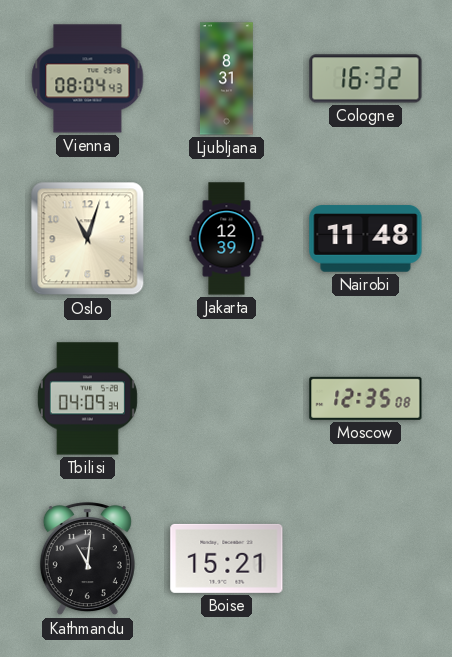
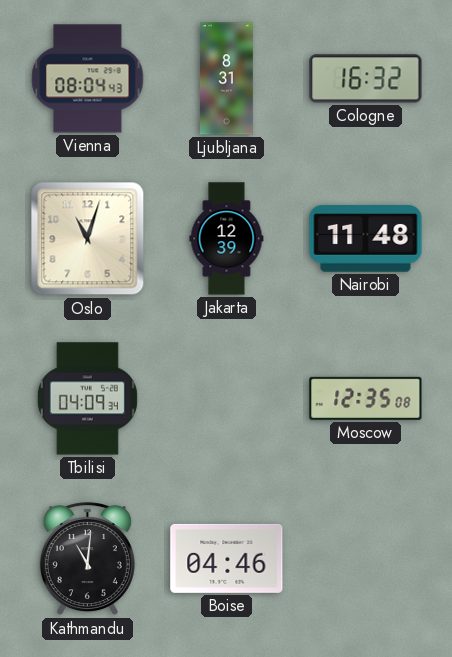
Boise: 15:21 -> 04:46
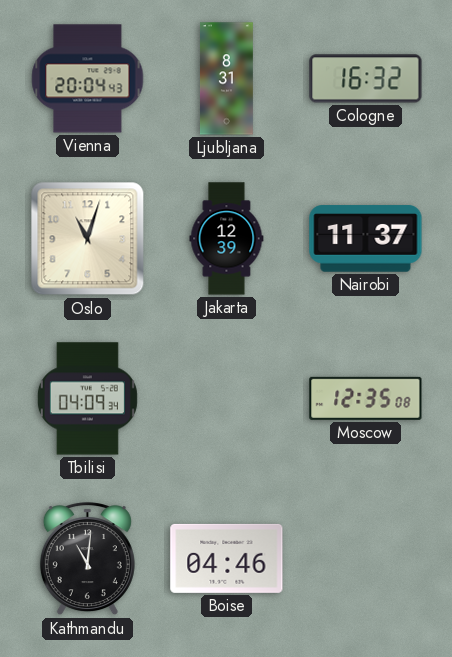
Vienna: 08:04 -> 20:04
Nairobi: 11:48 -> 11:37
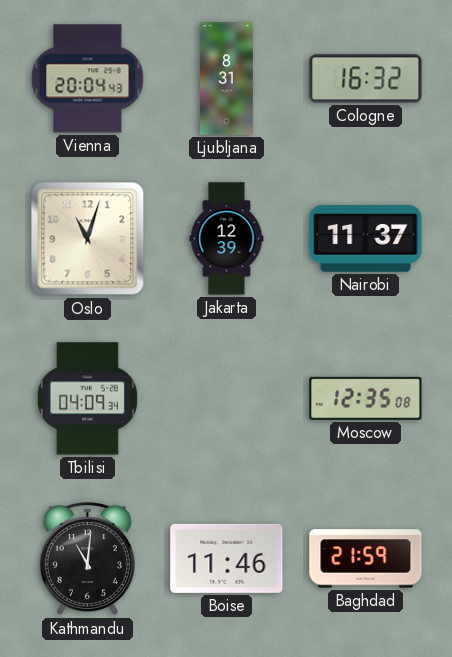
Boise: 04:46 -> 11:46
Baghdad: none -> 21:59
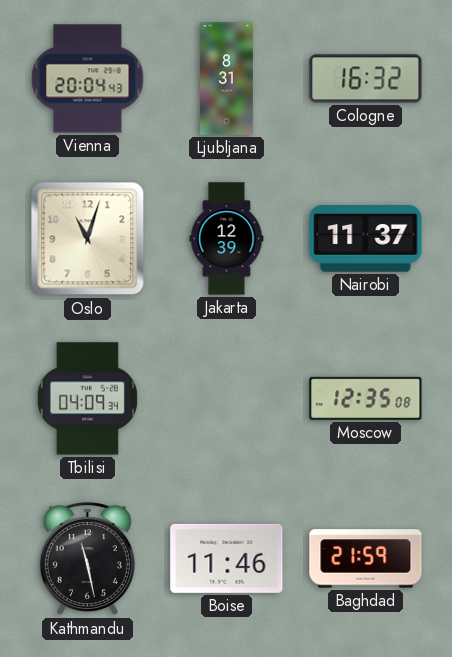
Kathmandu: 11:01 -> 11:28
